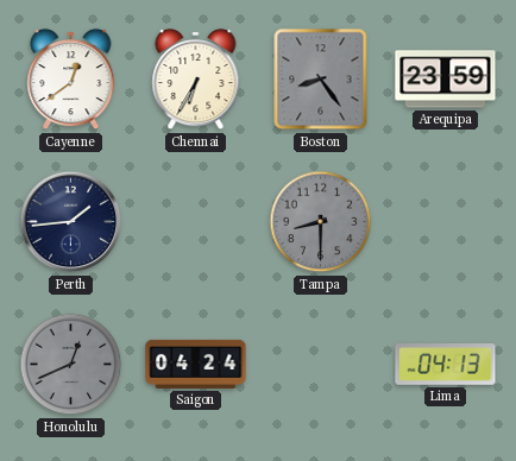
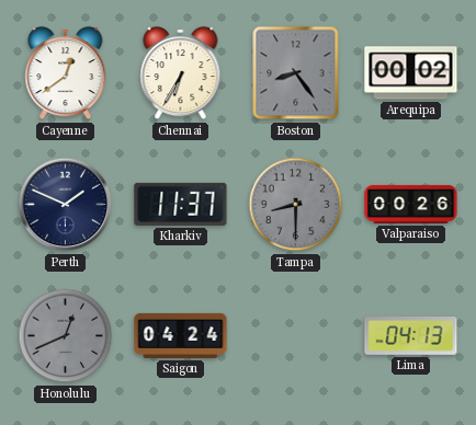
Arequipa: 23:59 -> 00:02
Perth: 1:44 -> 1:49
Kharkiv: none -> 11:37
Valparaiso: none -> 00:26
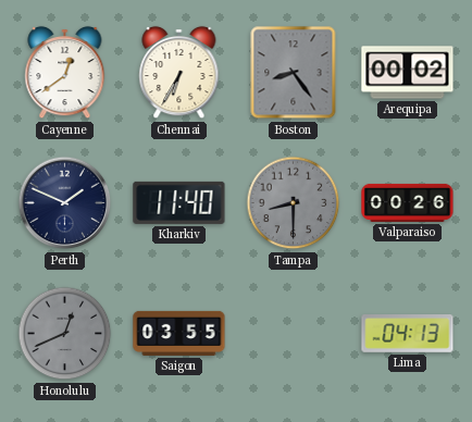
Kharkiv: 11:37 -> 11:40
Saigon: 04:24 -> 03:55
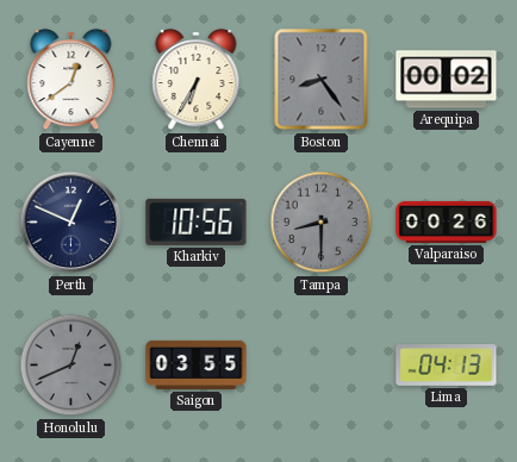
Perth: 1:49 -> 12:49
Kharkiv: 11:40 -> 10:56
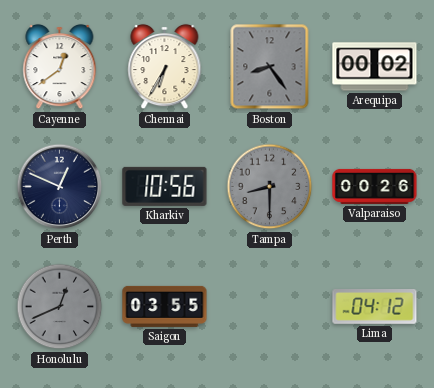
Lima: 04:13 -> 04:12
